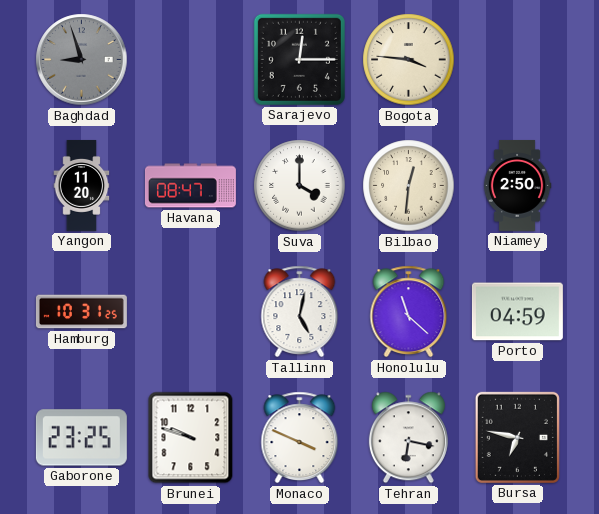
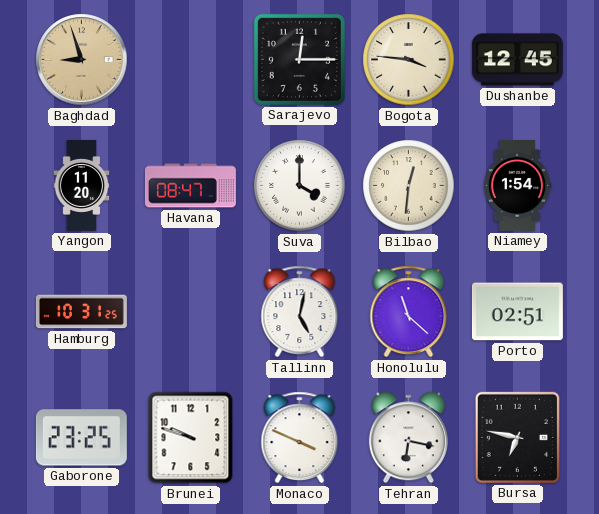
Baghdad dial: grey -> champagne
Dushanbe: none -> 12:45
Niamey: 2:50 -> 1:54
Porto: 04:59 -> 02:51
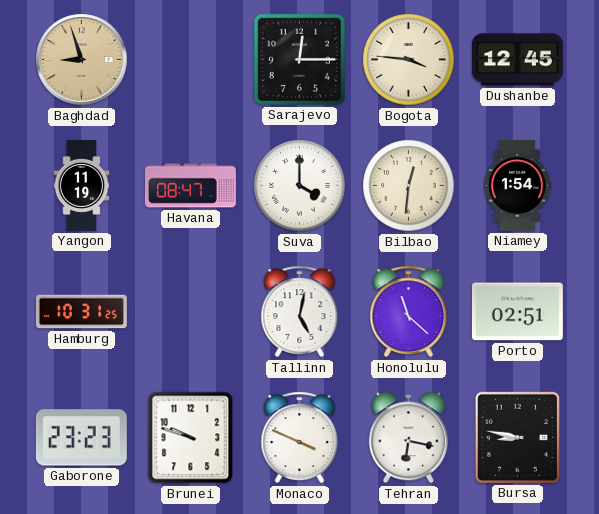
Yangon: 11:20 -> 11:19
Gaborone: 23:25 -> 23:23
Bursa: 6:47 -> 8:47
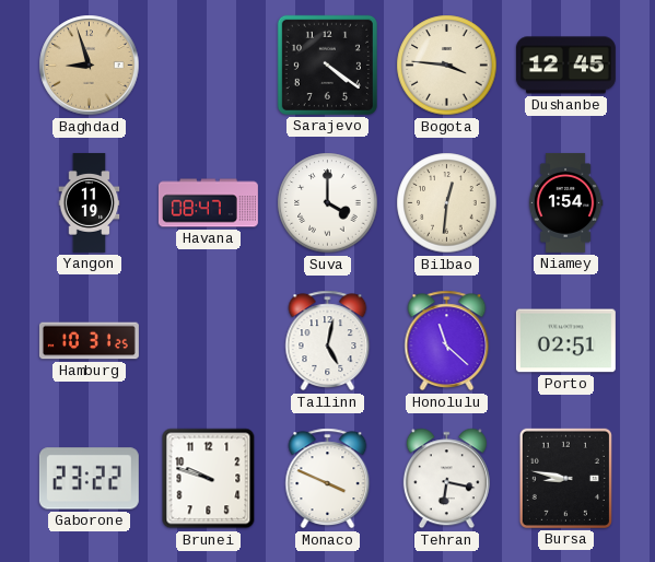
Sarajevo: 12:15 -> 4:21
Gaborone: 23:23 -> 23:22
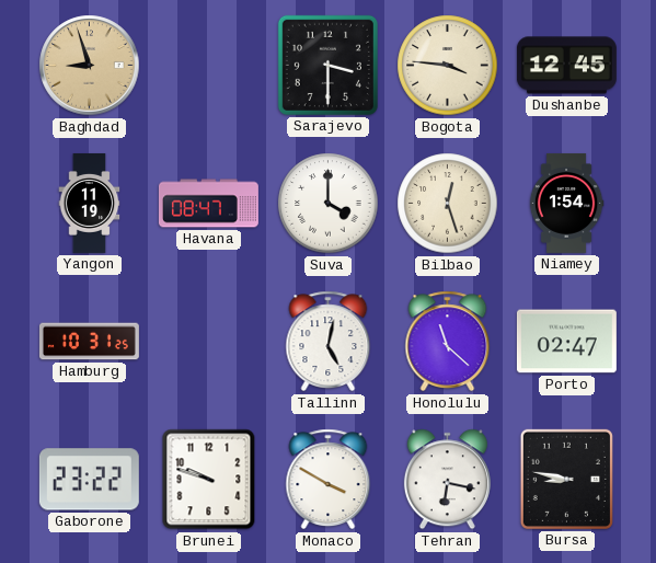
Sarajevo: 4:21 -> 3:30
Bilbao: 12:31 -> 12:27
Porto: 02:51 -> 02:47
Monaco: 3:49 -> 3:50
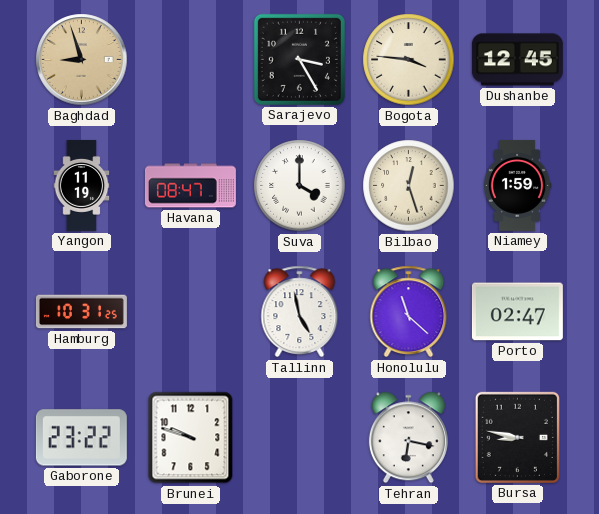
Sarajevo: 3:30 -> 3:25
Niamey: 1:54 -> 1:59
Tallinn: 5:02 -> 4:58
Monaco: 3:50 -> none
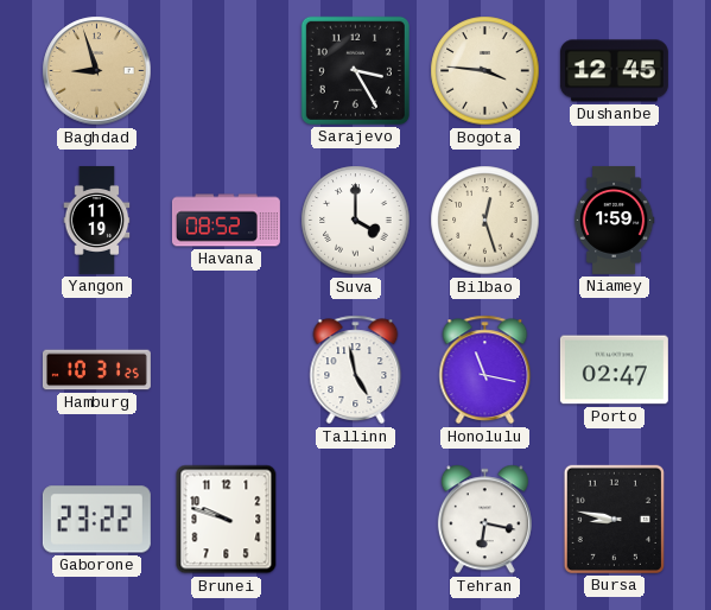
Havana: 08:47 -> 08:52
Honolulu: 11:22 -> 11:17
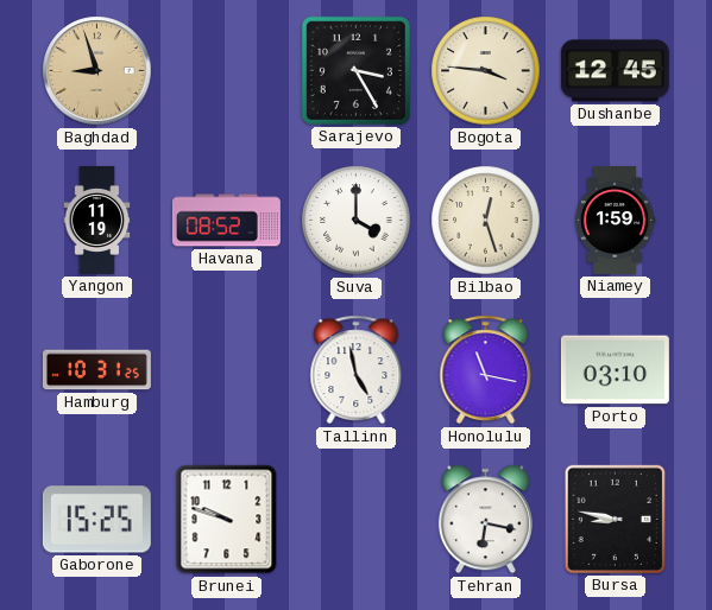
Porto: 02:47 -> 03:10
Gaborone: 23:22 -> 15:25
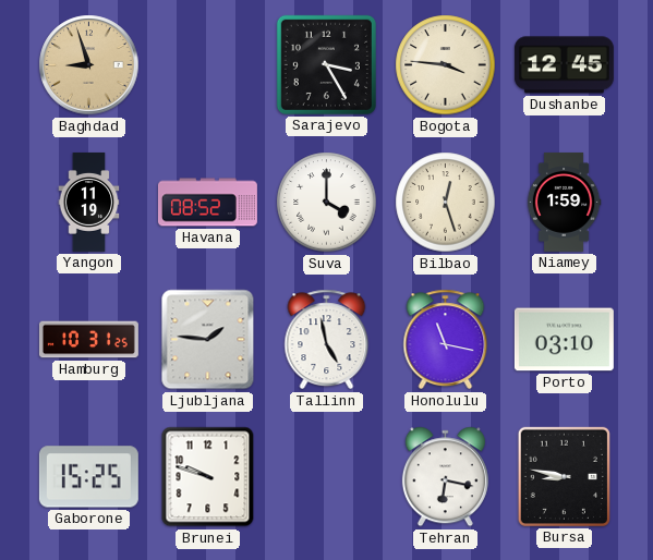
Ljubljana: none -> 1:46
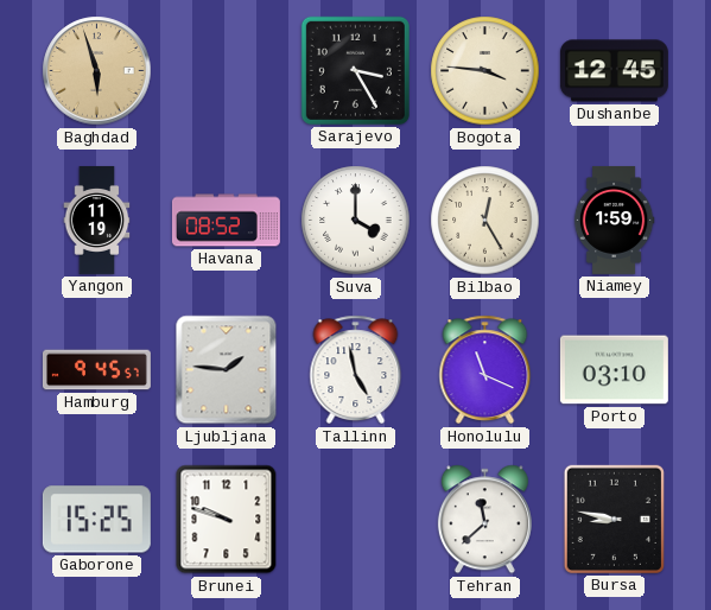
Baghdad: 8:57 -> 5:57
Bilbao: 12:27 -> 12:25
Hamburg: 10:31 -> 9:45
Honolulu: 11:17 -> 11:19
Tehran: 6:17 -> 11:38
